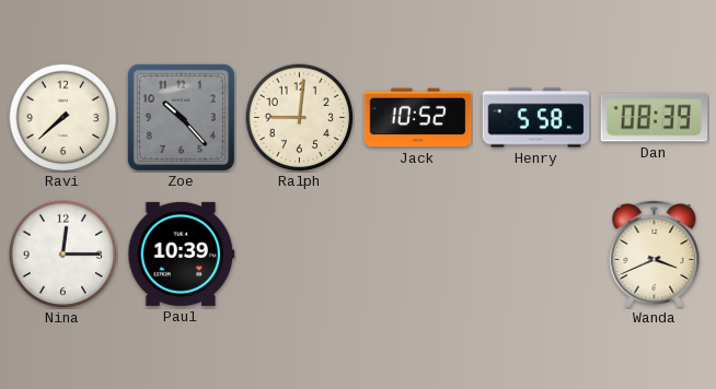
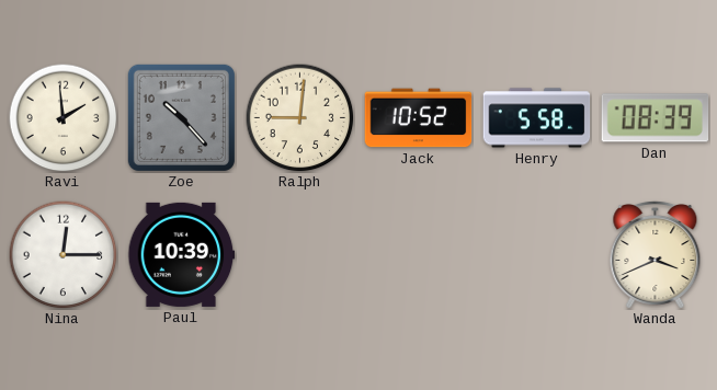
Ravi: 7:38 -> 1:59
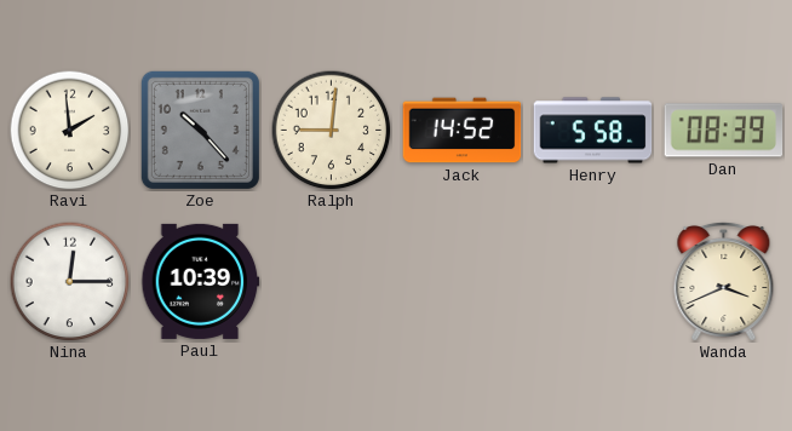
Jack: 10:52 -> 14:52
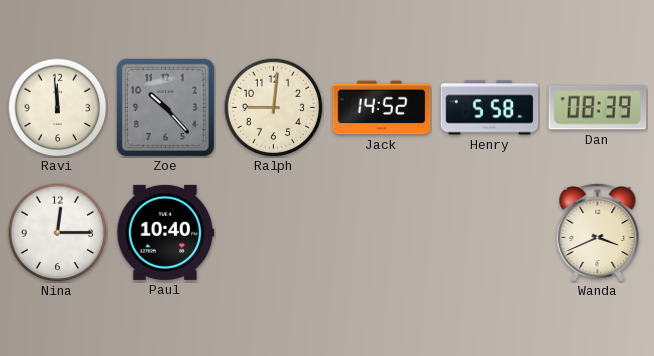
Ravi: 1:59 -> 11:59
Paul: 10:39 -> 10:40
